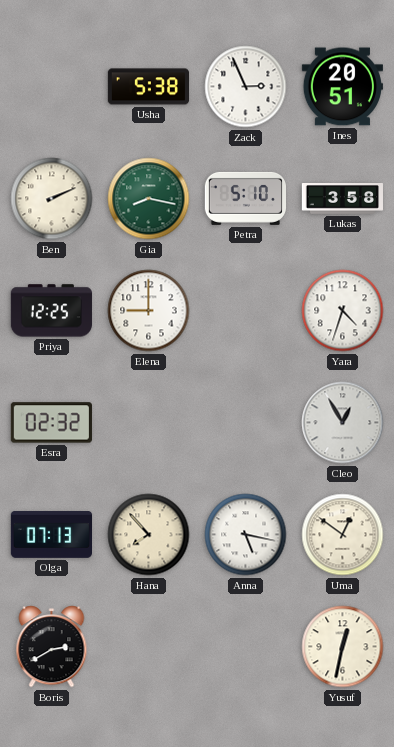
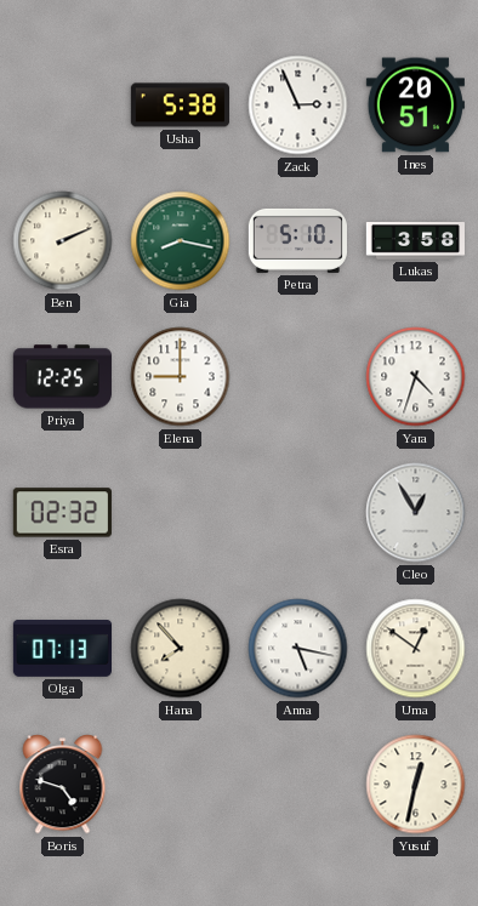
Boris: 2:40 -> 4:48
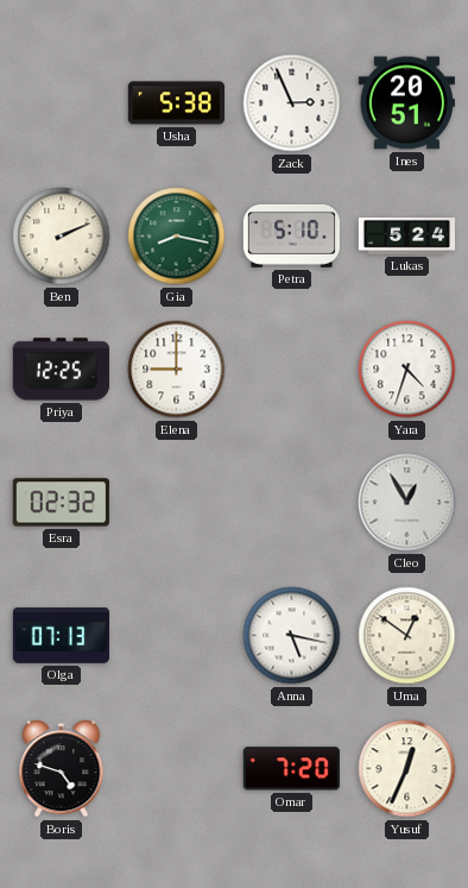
Lukas: 3:58 -> 5:24
Hana: 7:53 -> none
Omar: none -> 7:20
Yusuf: 12:32 -> 12:34
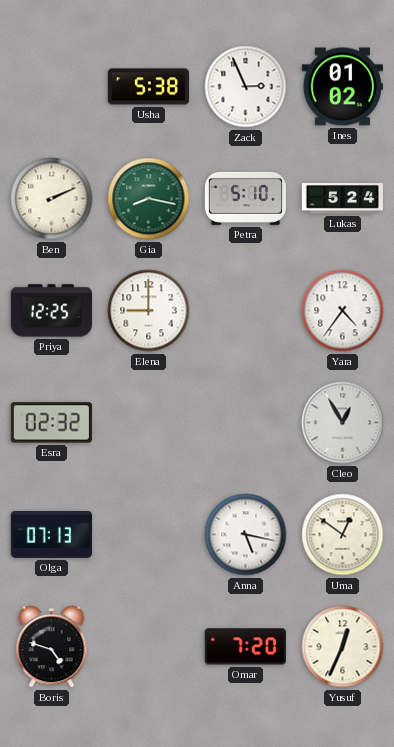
Ines: 20:51 -> 01:02
Yara: 4:33 -> 4:36
